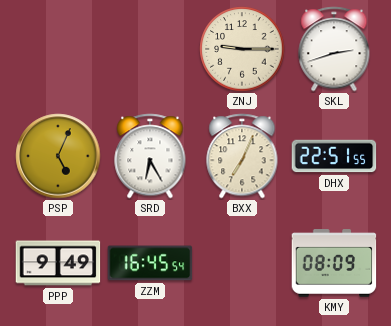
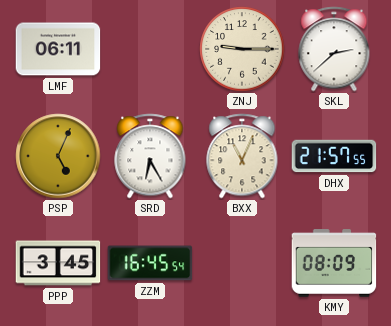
LMF: none -> 06:11
SKL: 2:42 -> 2:38
BXX: 7:04 -> 11:04
DHX: 22:51 -> 21:57
PPP: 9:49 -> 3:45
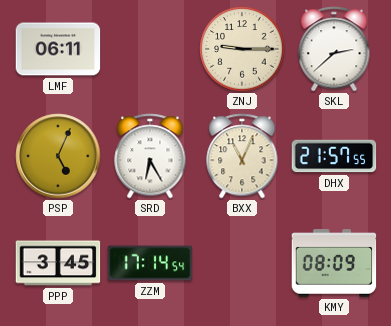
ZZM: 16:45 -> 17:14
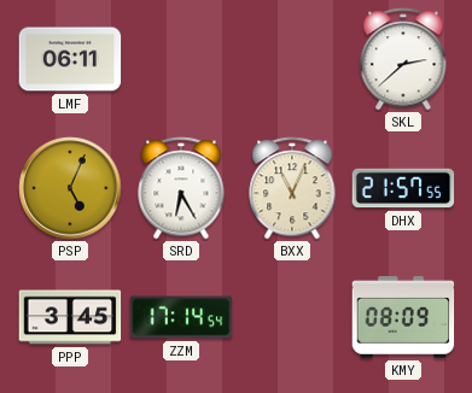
ZNJ: 9:15 -> none
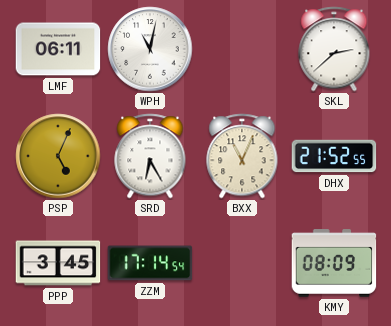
WPH: none -> 11:02
DHX: 21:57 -> 21:52
